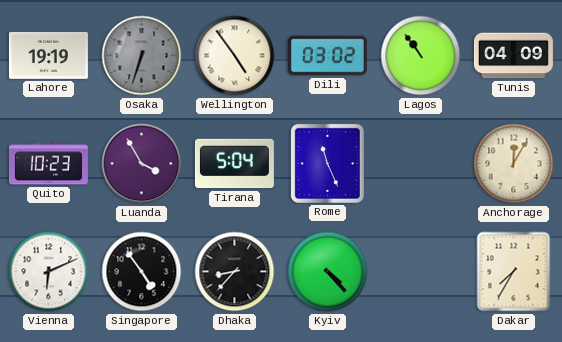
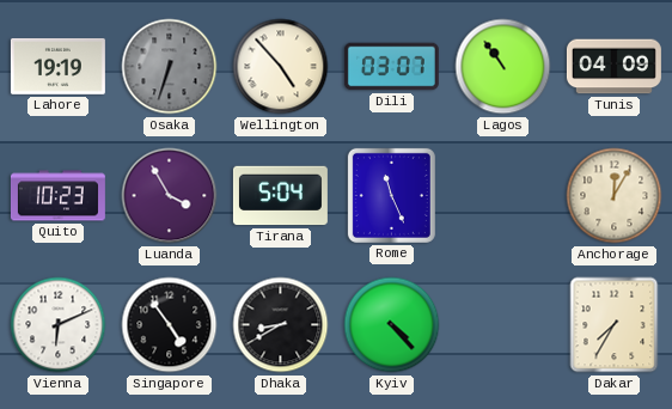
Wellington: 4:54 -> 4:53
Dili: 03:02 -> 03:07
Dhaka: 8:37 -> 8:40
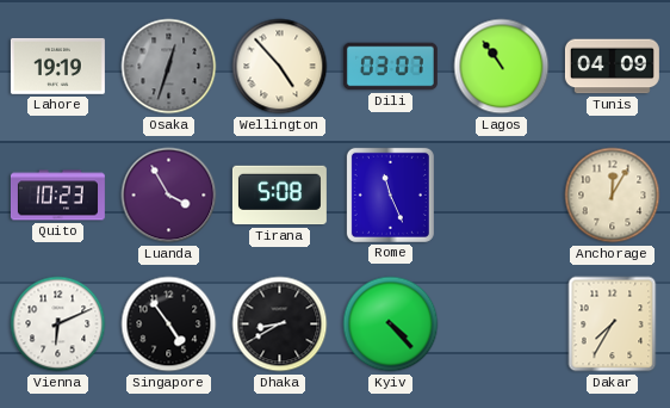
Osaka: 6:33 -> 12:33
Tirana: 5:04 -> 5:08
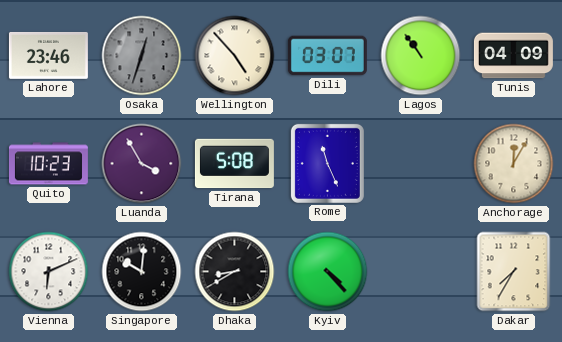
Lahore: 19:19 -> 23:46
Singapore: 4:54 -> 10:01
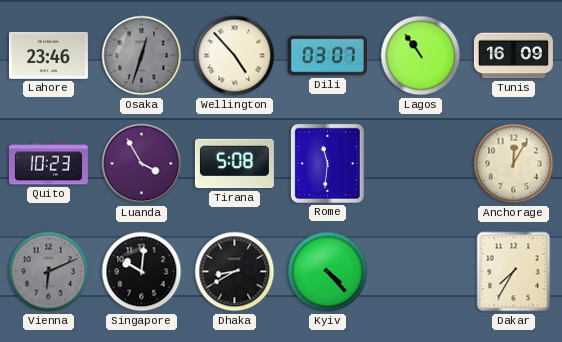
Tunis: 04:09 -> 16:09
Rome: 11:26 -> 11:31
Vienna dial: white -> grey
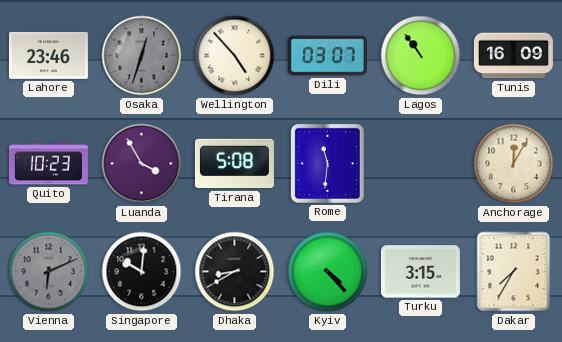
Turku: none -> 3:15
